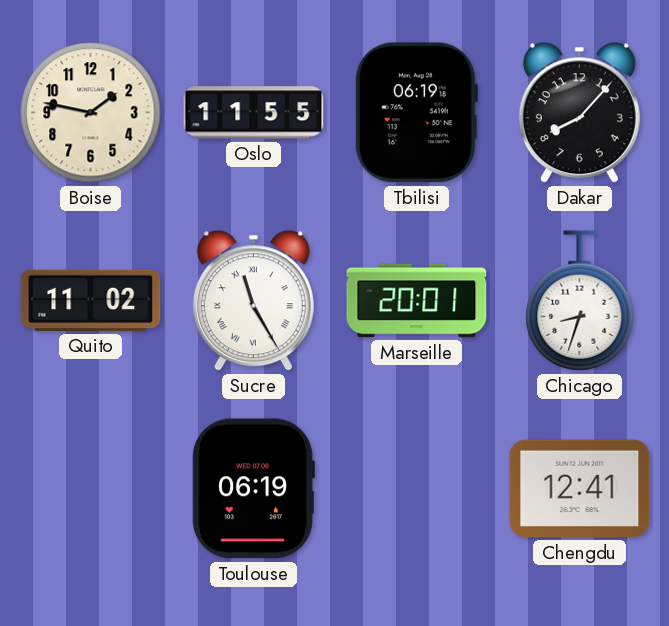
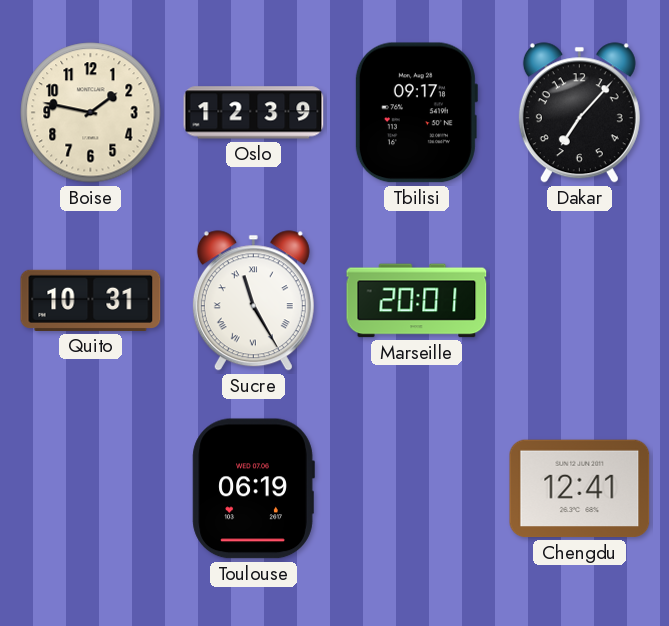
Oslo: 11:55 -> 12:39
Tbilisi: 06:19 -> 09:17
Dakar: 8:07 -> 7:07
Quito: 11:02 -> 10:31
Chicago: 8:33 -> none
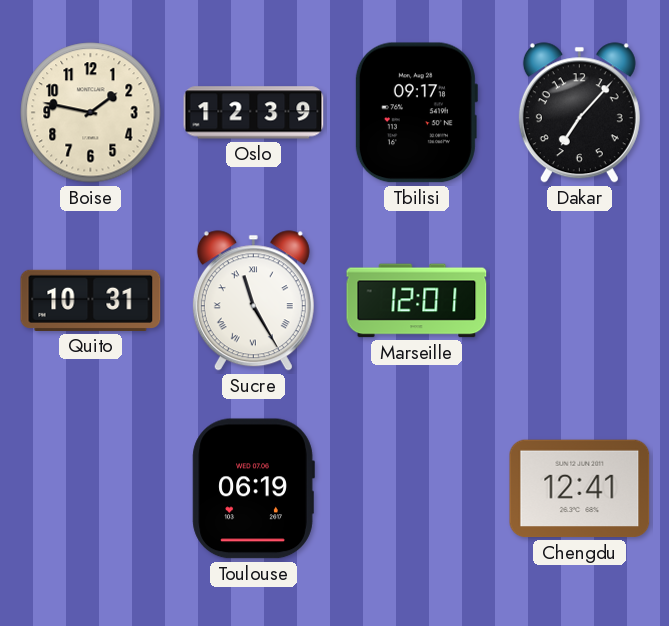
Marseille: 20:01 -> 12:01
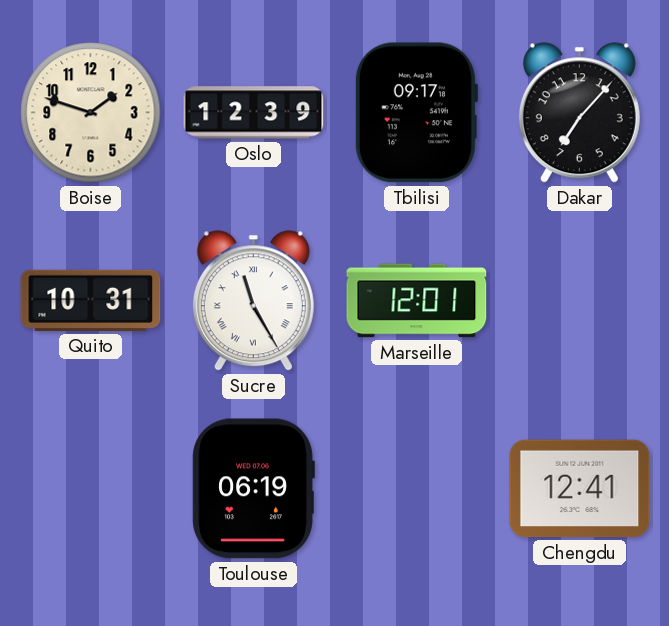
Boise: 1:47 -> 1:48
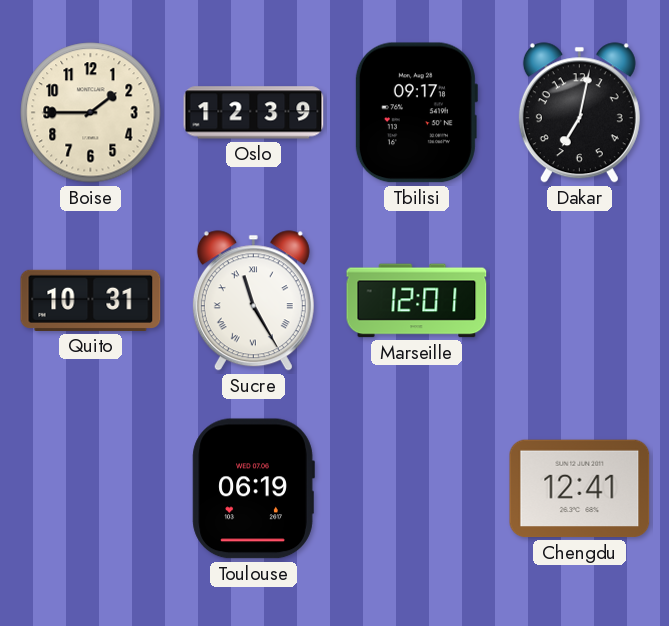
Boise: 1:48 -> 1:45
Dakar: 7:07 -> 7:02
